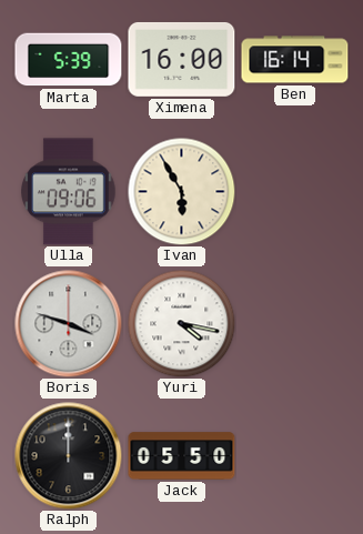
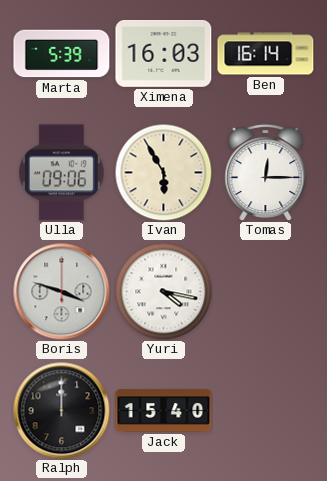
Ximena: 16:00 -> 16:03
Tomas: none -> 12:15
Jack: 05:50 -> 15:40
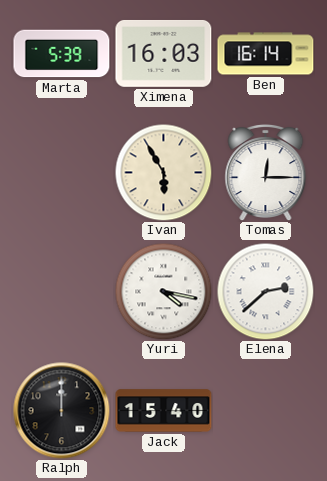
Ulla: 09:06 -> none
Boris: 3:48 -> none
Elena: none -> 2:38
